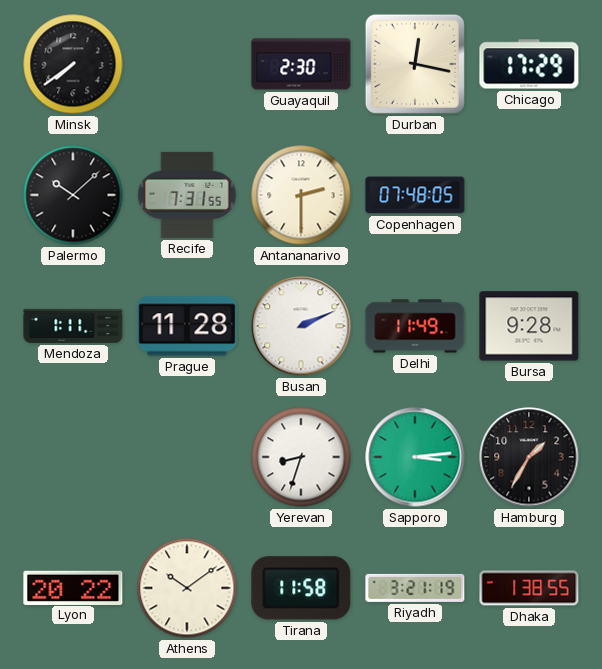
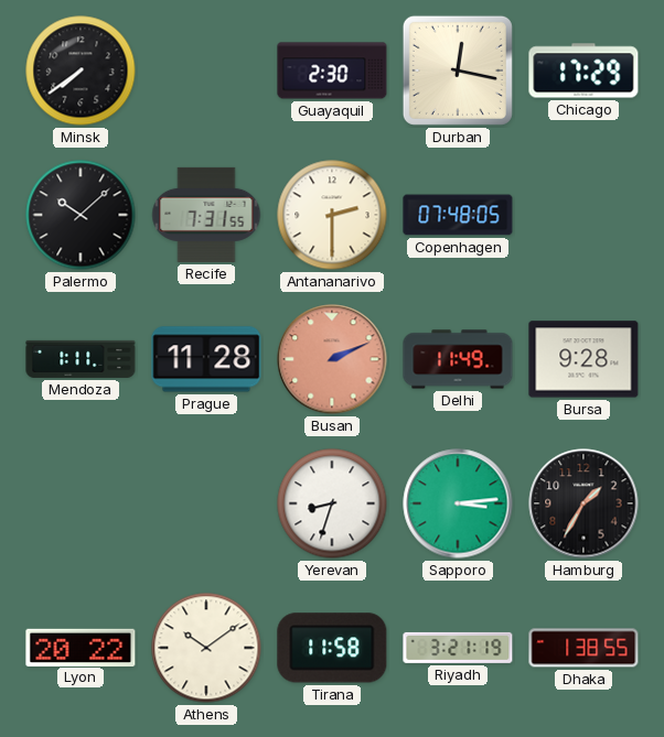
Busan dial: white -> salmon
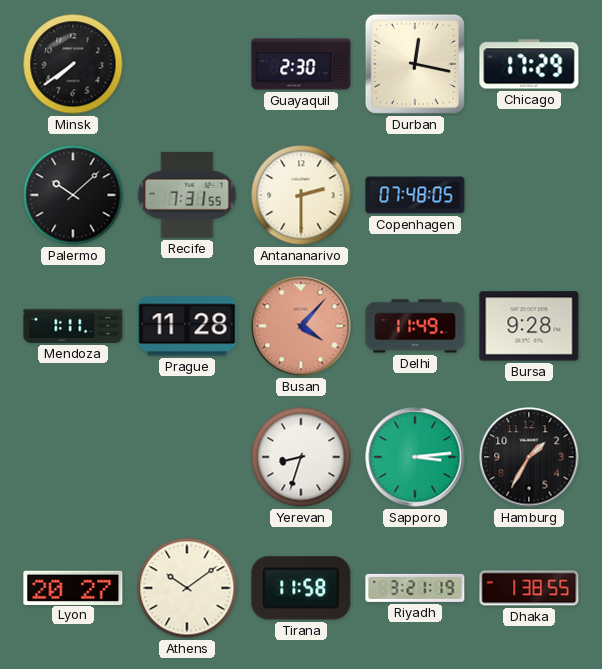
Busan: 2:11 -> 4:07
Lyon: 20:22 -> 20:27
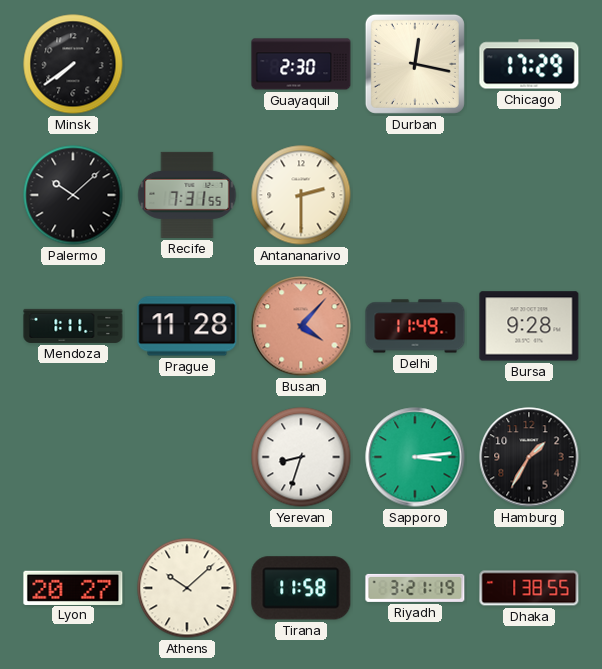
Copenhagen: 07:48 -> none
Athens: 10:09 -> 10:08
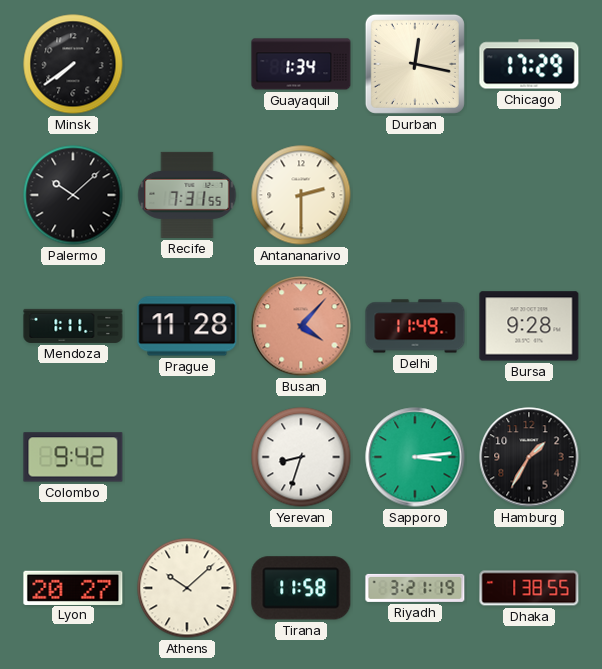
Guayaquil: 2:30 -> 1:34
Colombo: none -> 9:42
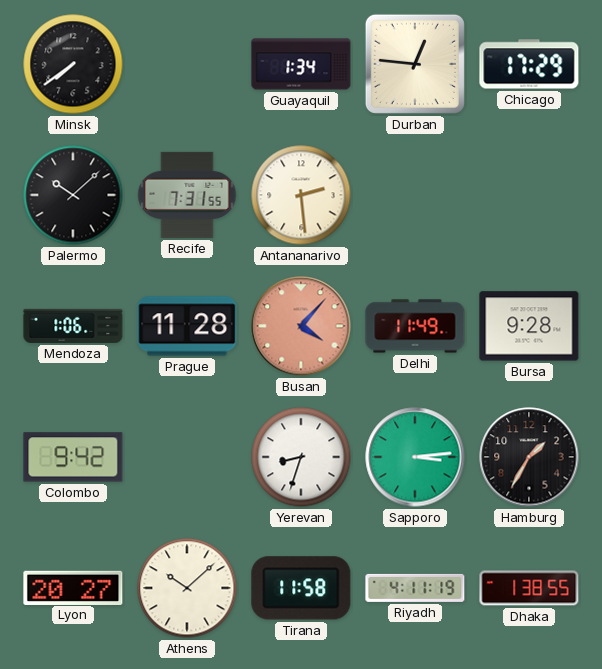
Durban: 12:17 -> 12:46
Antananarivo: 2:30 -> 2:29
Mendoza: 1:11 -> 1:06
Riyadh: 3:21 -> 4:11
